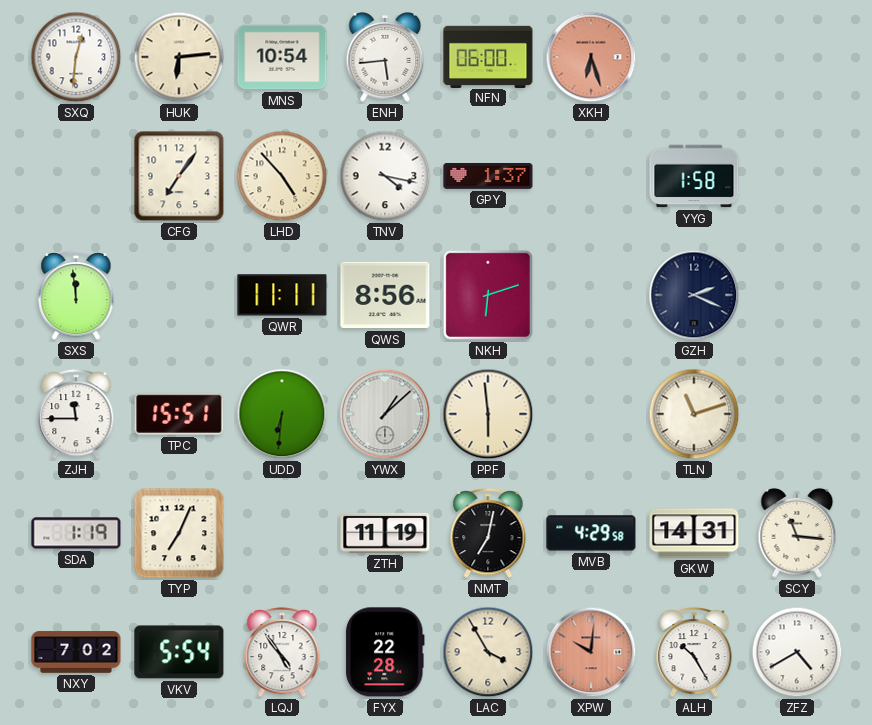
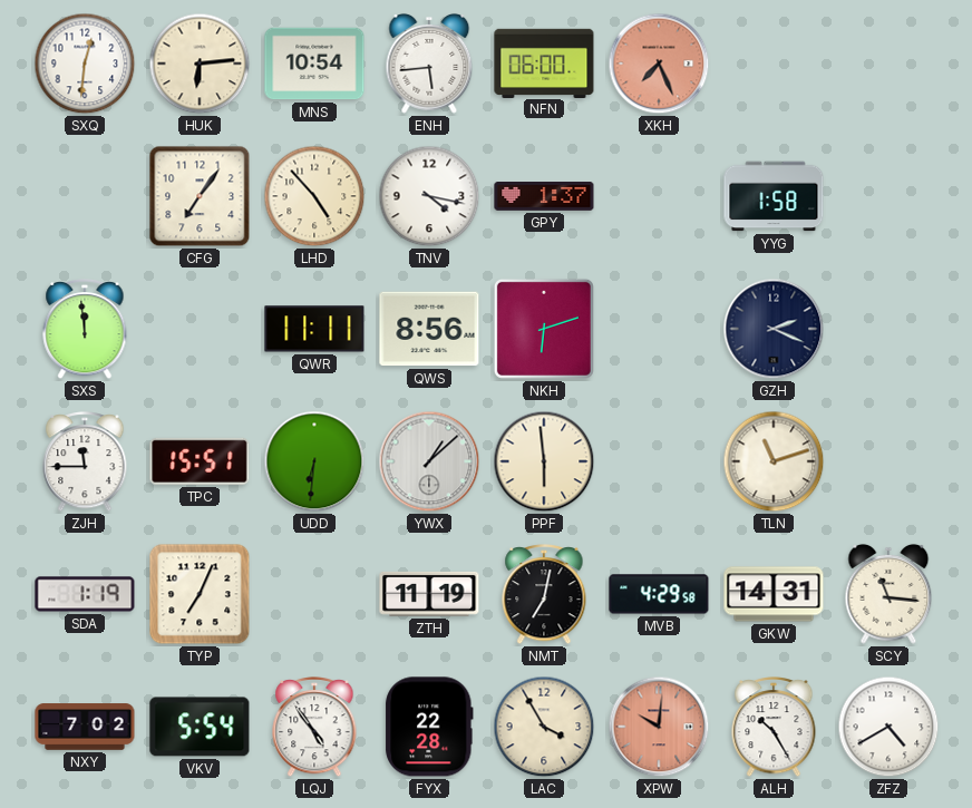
XKH: 6:27 -> 7:26
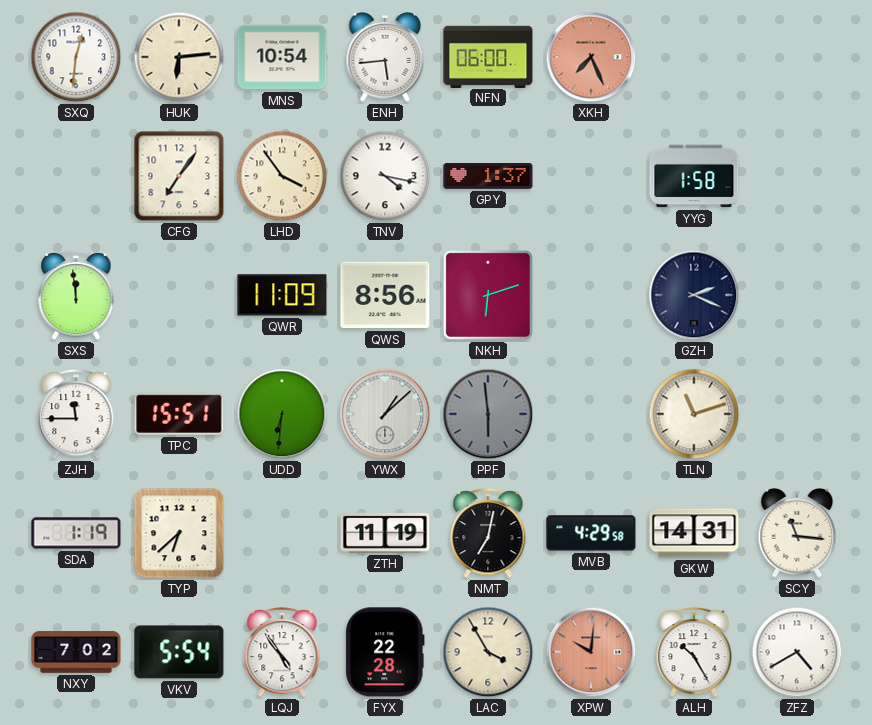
LHD: 4:53 -> 3:54
QWR: 11:11 -> 11:09
PPF dial: cream -> grey
TYP: 7:04 -> 6:38
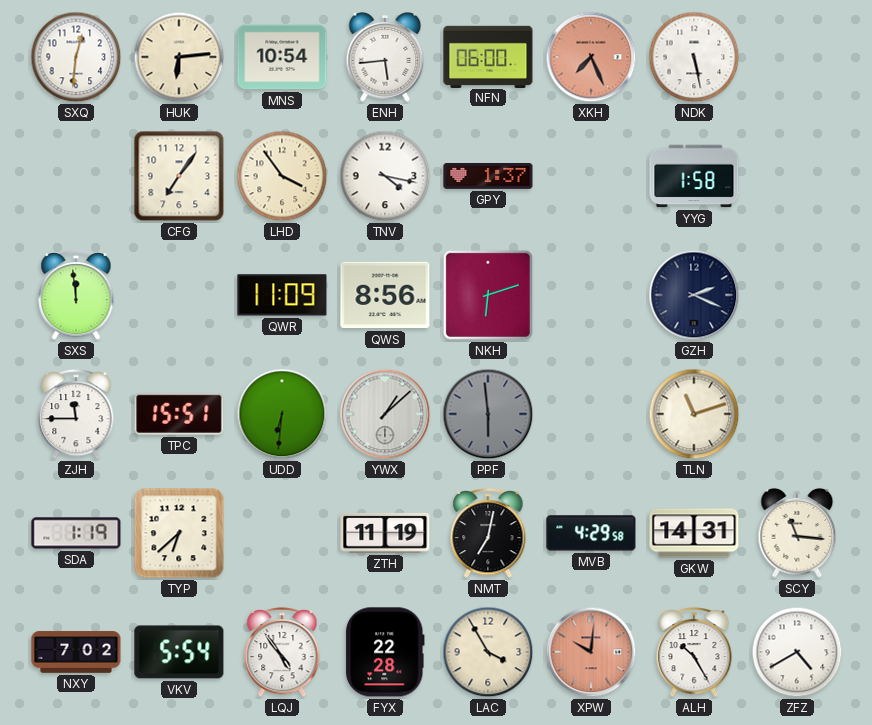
NDK: none -> 5:28
